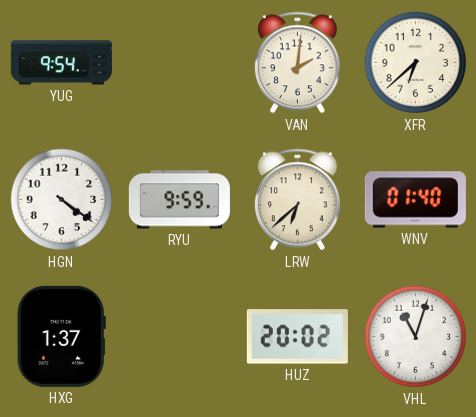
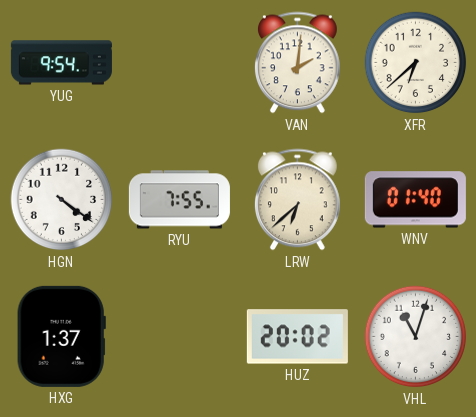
RYU: 9:59 -> 7:55
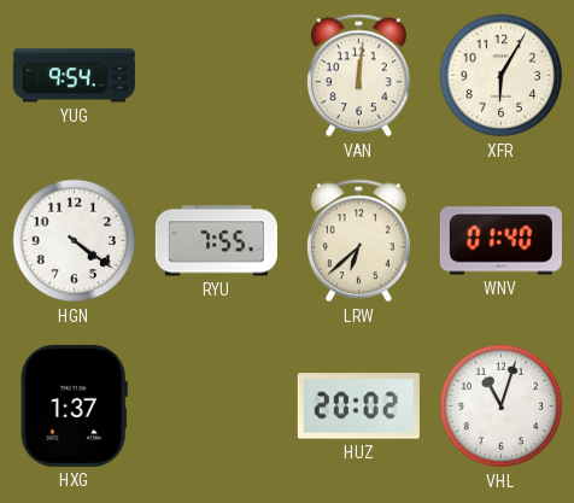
VAN: 2:01 -> 12:01
XFR: 6:38 -> 6:05
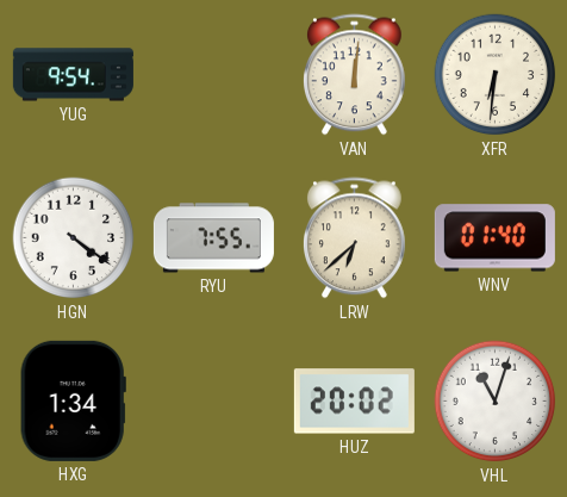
XFR: 6:05 -> 6:31
HXG: 1:37 -> 1:34
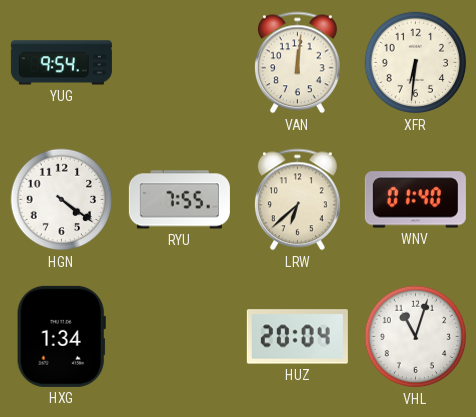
HUZ: 20:02 -> 20:04
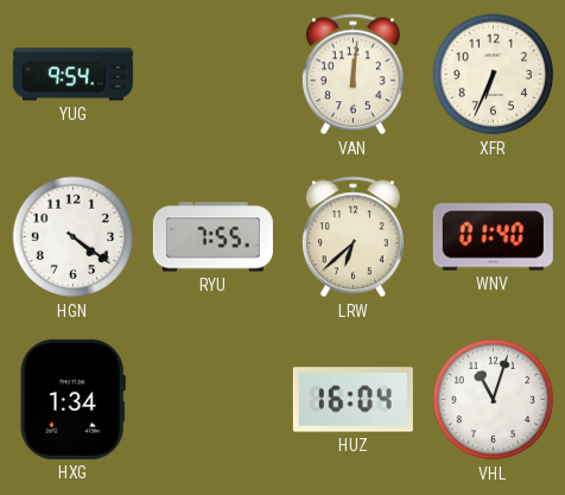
XFR: 6:31 -> 6:34
HUZ: 20:04 -> 16:04
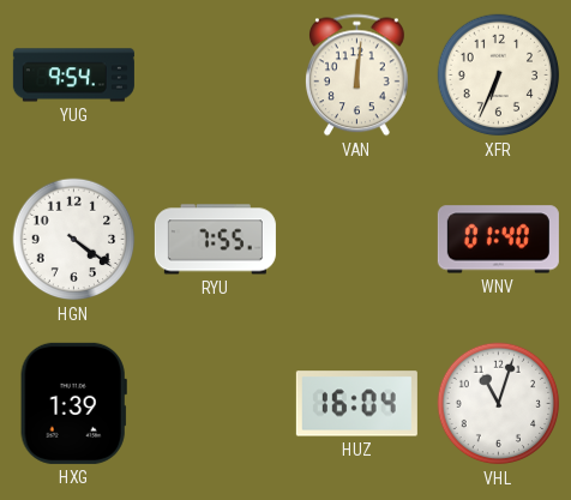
LRW: 6:38 -> none
HXG: 1:34 -> 1:39
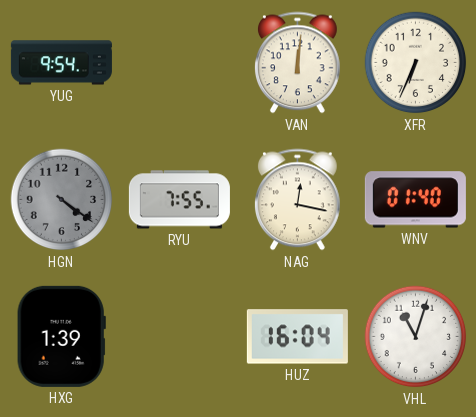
HGN dial: white -> grey
NAG: none -> 12:17
